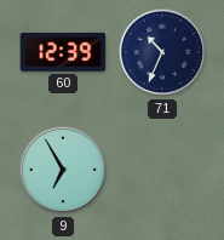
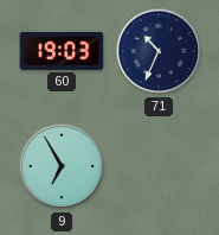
60: 12:39 -> 19:03
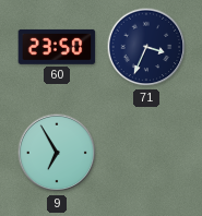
60: 19:03 -> 23:50
71: 10:34 -> 3:34
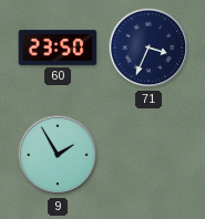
9: 6:55 -> 1:55
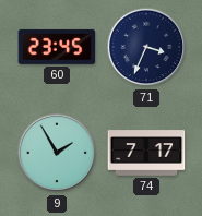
60: 23:50 -> 23:45
74: none -> 7:17
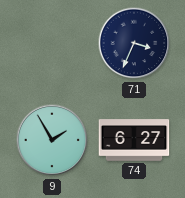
60: 23:45 -> none
74: 7:17 -> 6:27
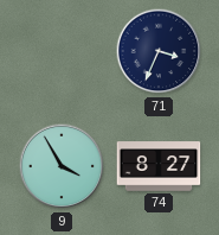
9: 1:55 -> 3:55
74: 6:27 -> 8:27
